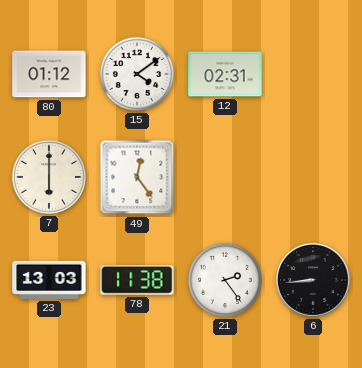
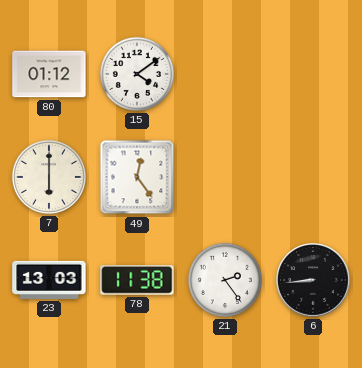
12: 02:31 -> none
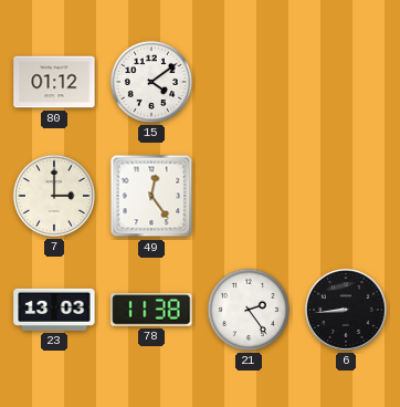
7: 6:00 -> 3:00
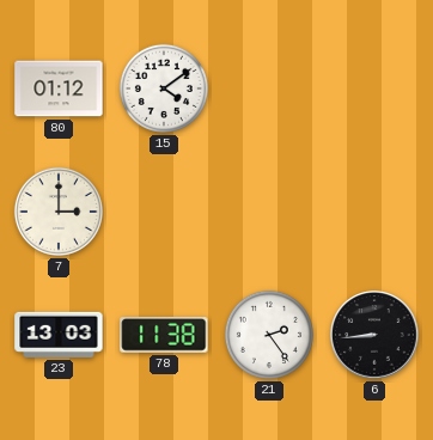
49: 12:24 -> none
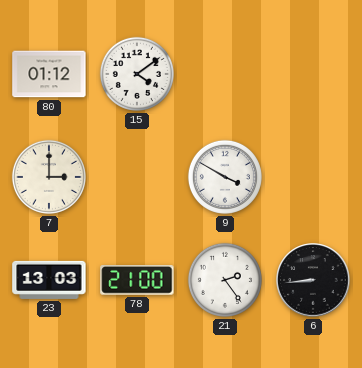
9: none -> 3:50
78: 11:38 -> 21:00
